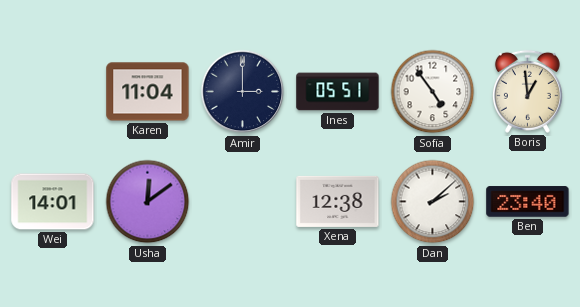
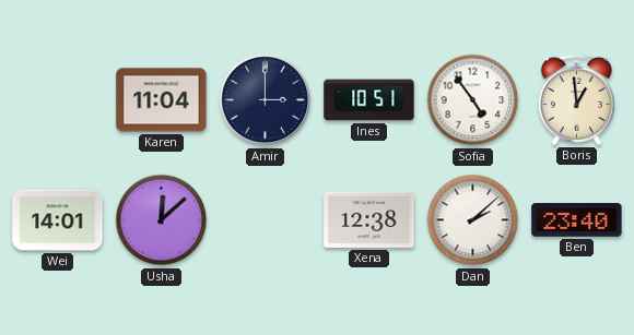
Ines: 05:51 -> 10:51
Usha: 12:09 -> 12:08
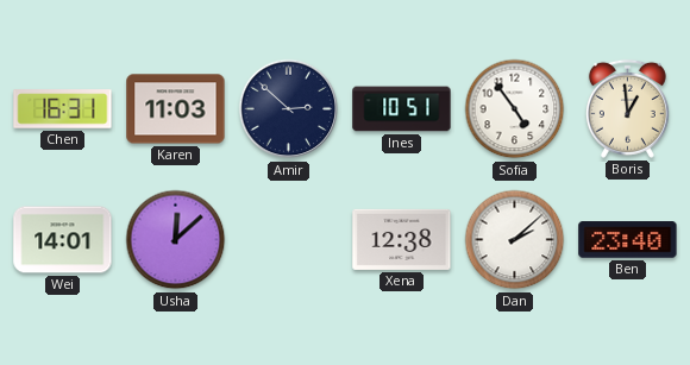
Chen: none -> 16:31
Karen: 11:04 -> 11:03
Amir: 3:00 -> 2:52
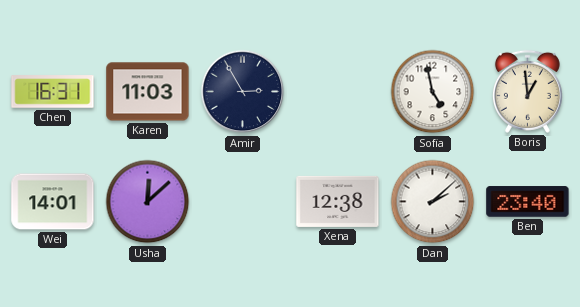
Amir: 2:52 -> 2:55
Ines: 10:51 -> none
Sofia: 4:54 -> 4:58
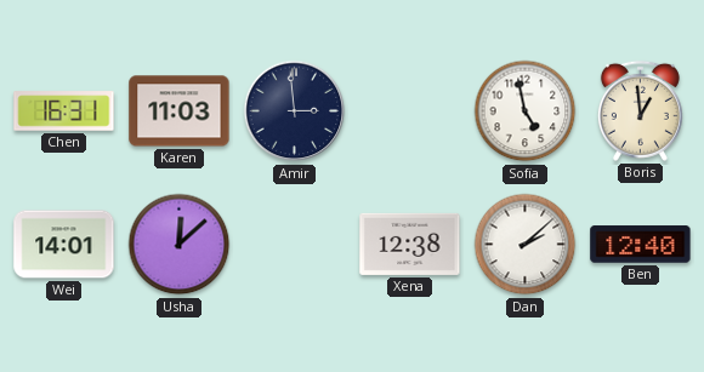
Amir: 2:55 -> 2:59
Ben: 23:40 -> 12:40
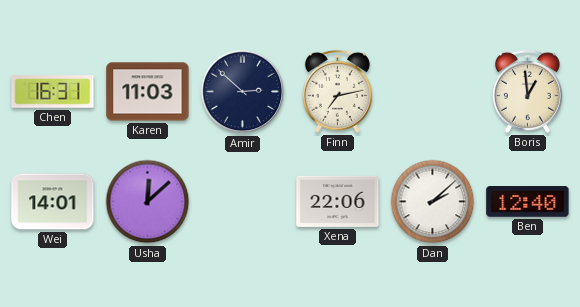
Amir: 2:59 -> 2:52
Finn: none -> 7:13
Sofia: 4:58 -> none
Xena: 12:38 -> 22:06
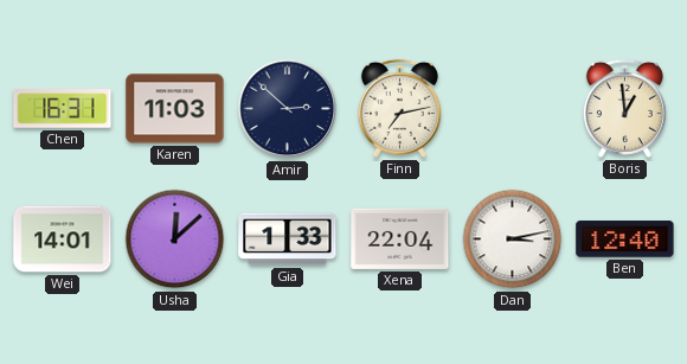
Gia: none -> 1:33
Xena: 22:06 -> 22:04
Dan: 2:08 -> 3:13
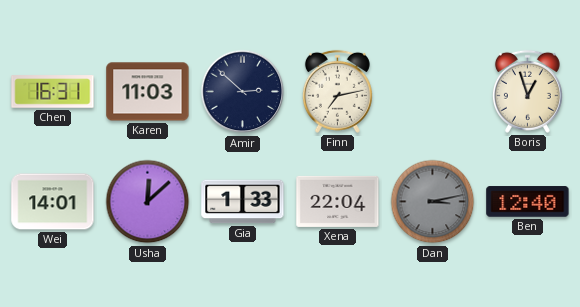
Boris: 12:59 -> 12:57
Dan dial: white -> grey
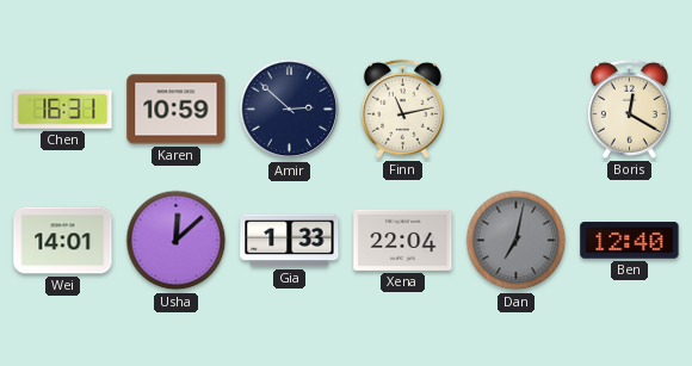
Karen: 11:03 -> 10:59
Finn: 7:13 -> 11:13
Boris: 12:57 -> 12:20
Dan: 3:13 -> 7:02
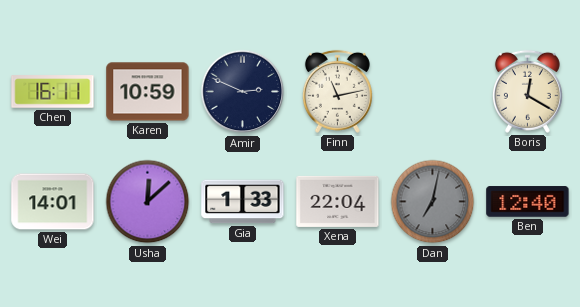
Chen: 16:31 -> 16:11
Amir: 2:52 -> 2:49
